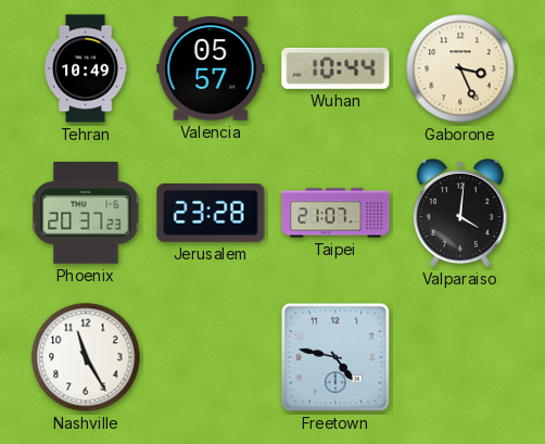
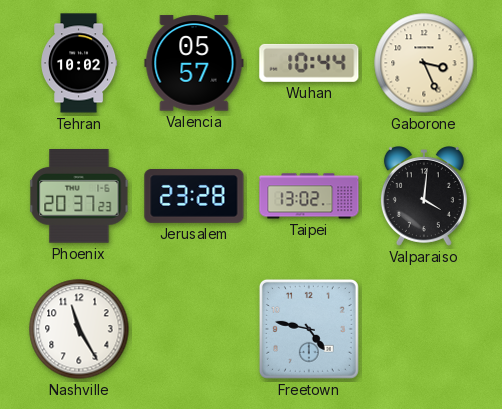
Tehran: 10:49 -> 10:02
Taipei: 21:07 -> 13:02
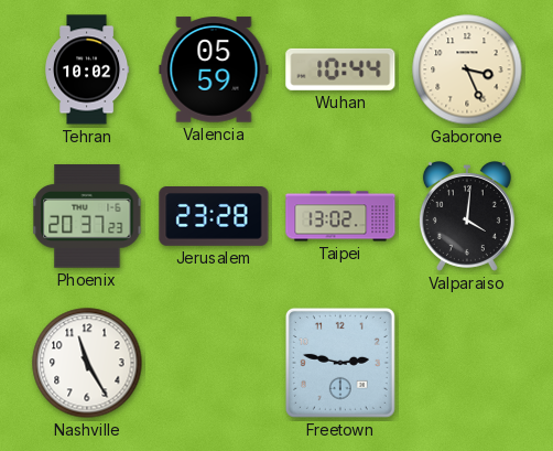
Valencia: 05:57 -> 05:59
Freetown: 4:47 -> 2:47
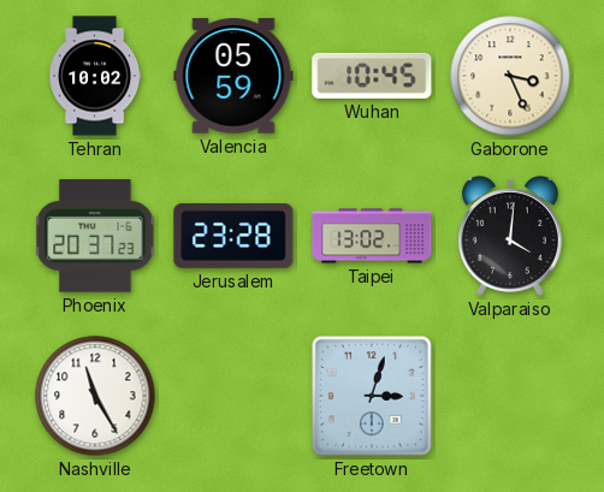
Wuhan: 10:44 -> 10:45
Freetown: 2:47 -> 3:03
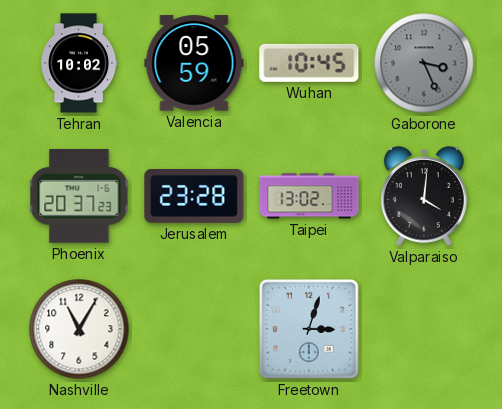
Gaborone dial: cream -> grey
Nashville: 11:25 -> 11:05
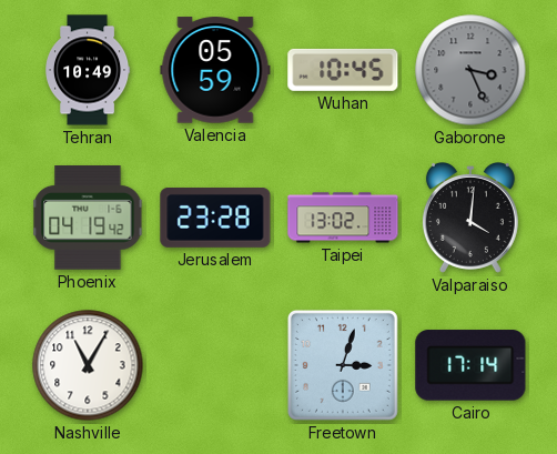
Tehran: 10:02 -> 10:49
Phoenix: 20:37 -> 04:19
Cairo: none -> 17:14
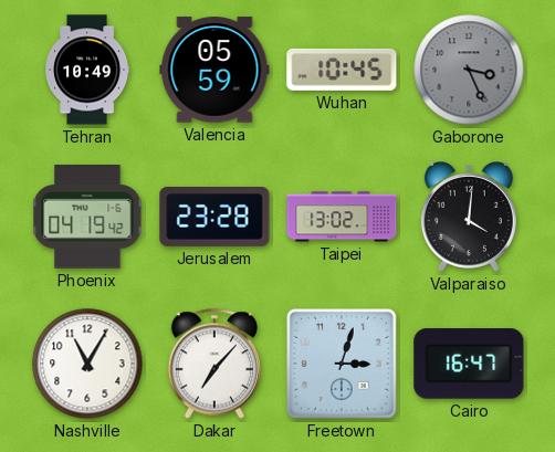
Dakar: none -> 7:07
Cairo: 17:14 -> 16:47
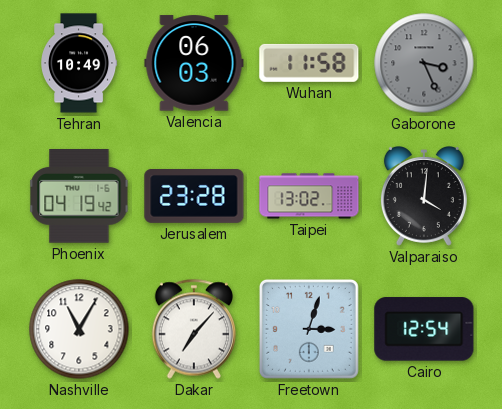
Valencia: 05:59 -> 06:03
Wuhan: 10:45 -> 11:58
Cairo: 16:47 -> 12:54
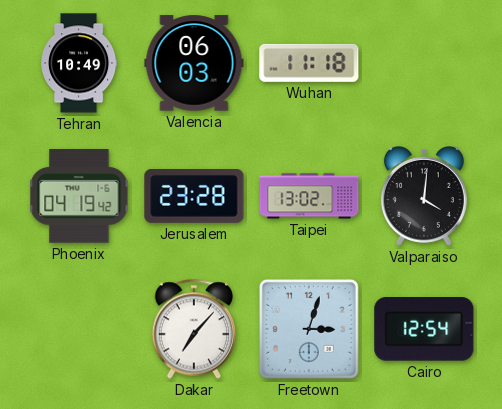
Wuhan: 11:58 -> 11:18
Gaborone: 3:26 -> none
Nashville: 11:05 -> none
